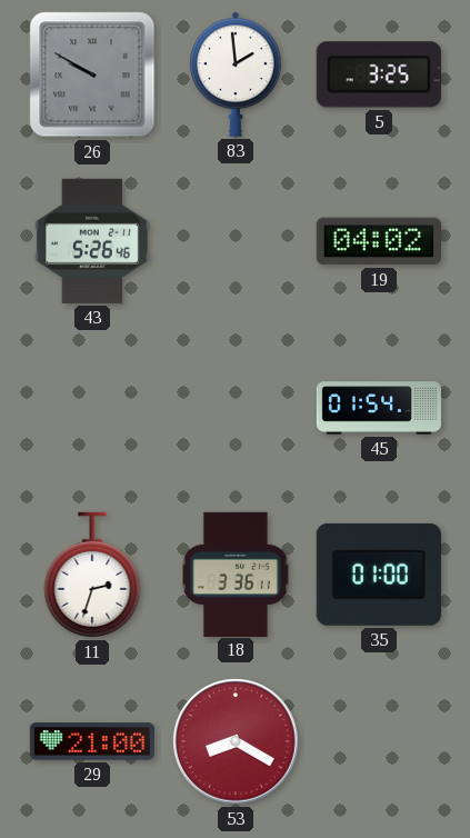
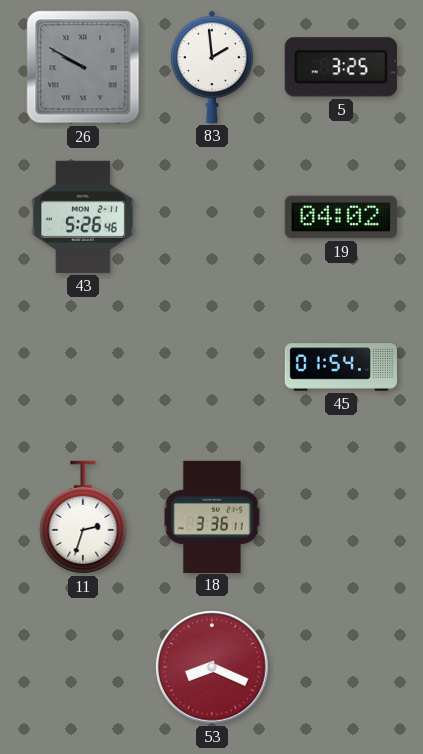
35: 01:00 -> none
29: 21:00 -> none
53: 8:20 -> 8:19
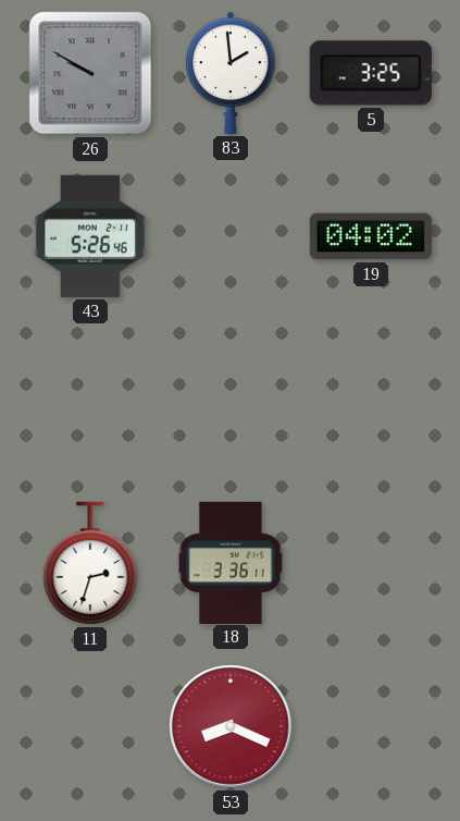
45: 01:54 -> none
